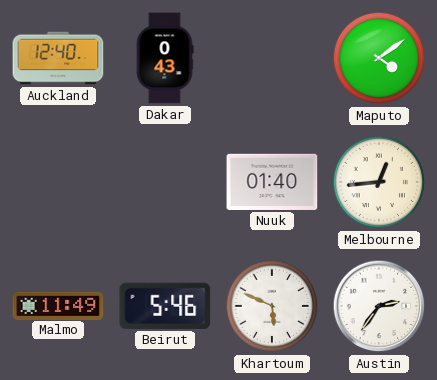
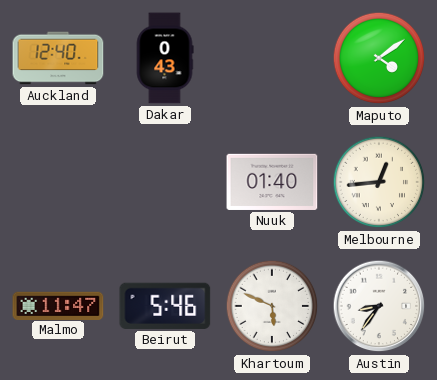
Malmo: 11:49 -> 11:47
Austin: 2:36 -> 8:36
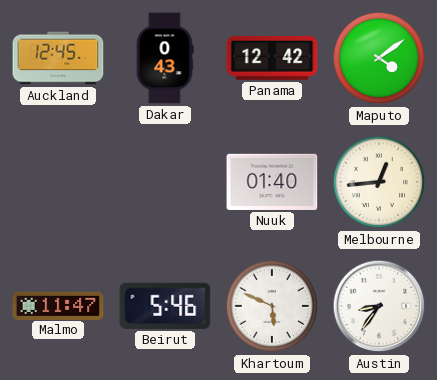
Auckland: 12:40 -> 12:45
Panama: none -> 12:42
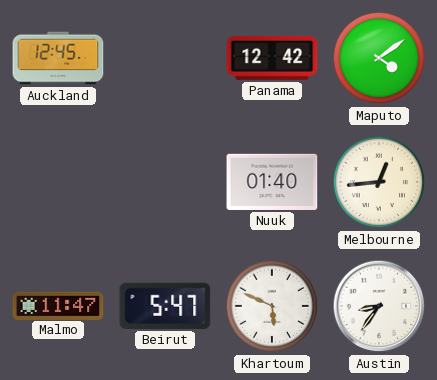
Dakar: 0:43 -> none
Beirut: 5:46 -> 5:47
